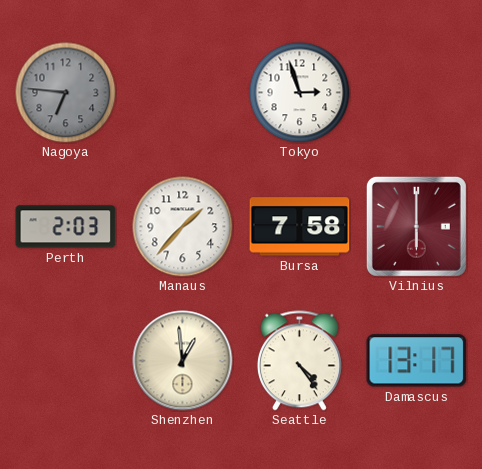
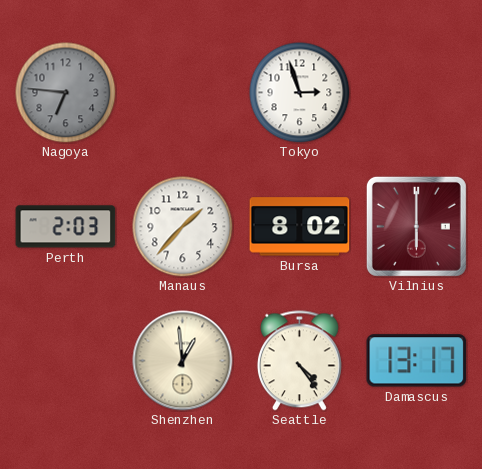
Bursa: 7:58 -> 8:02
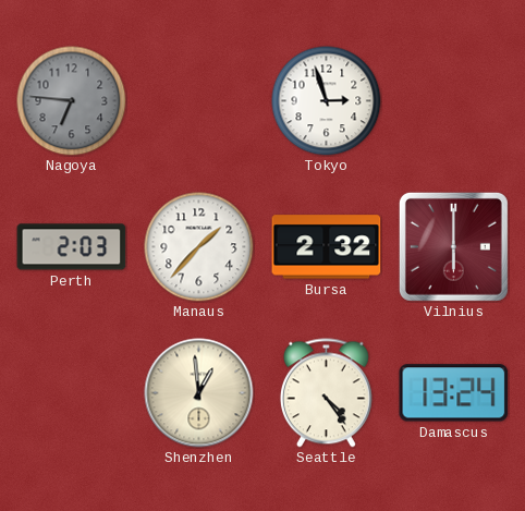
Bursa: 8:02 -> 2:32
Damascus: 13:17 -> 13:24
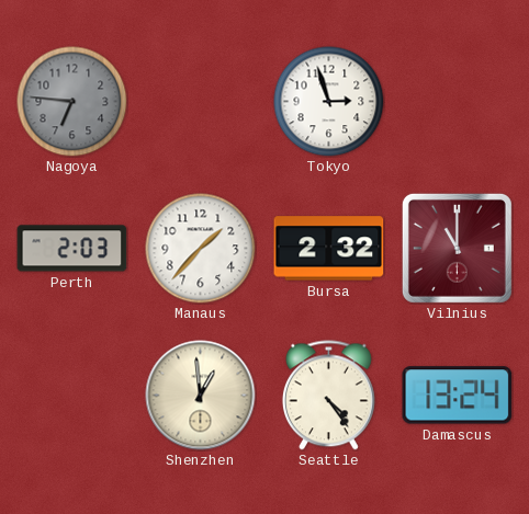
Vilnius: 6:00 -> 11:00
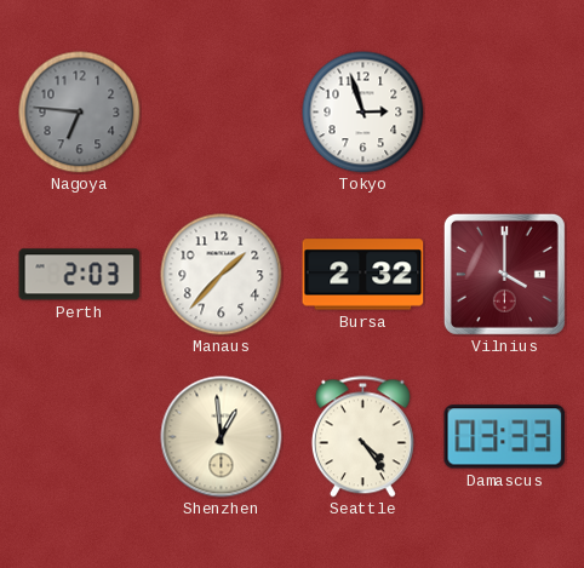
Vilnius: 11:00 -> 4:00
Damascus: 13:24 -> 03:33
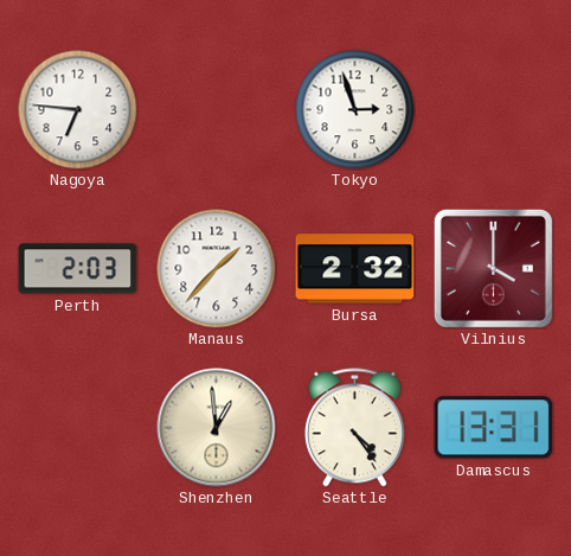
Nagoya dial: grey -> white
Damascus: 03:33 -> 13:31
